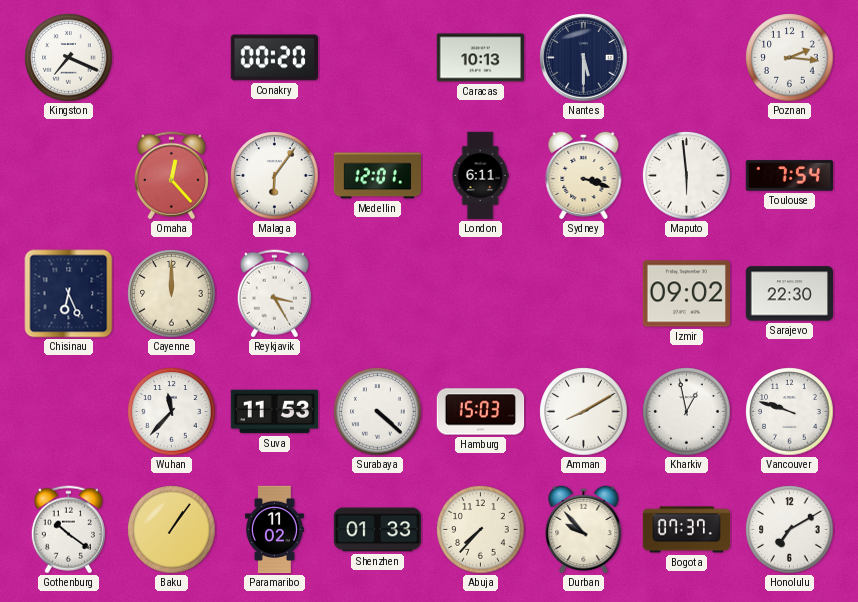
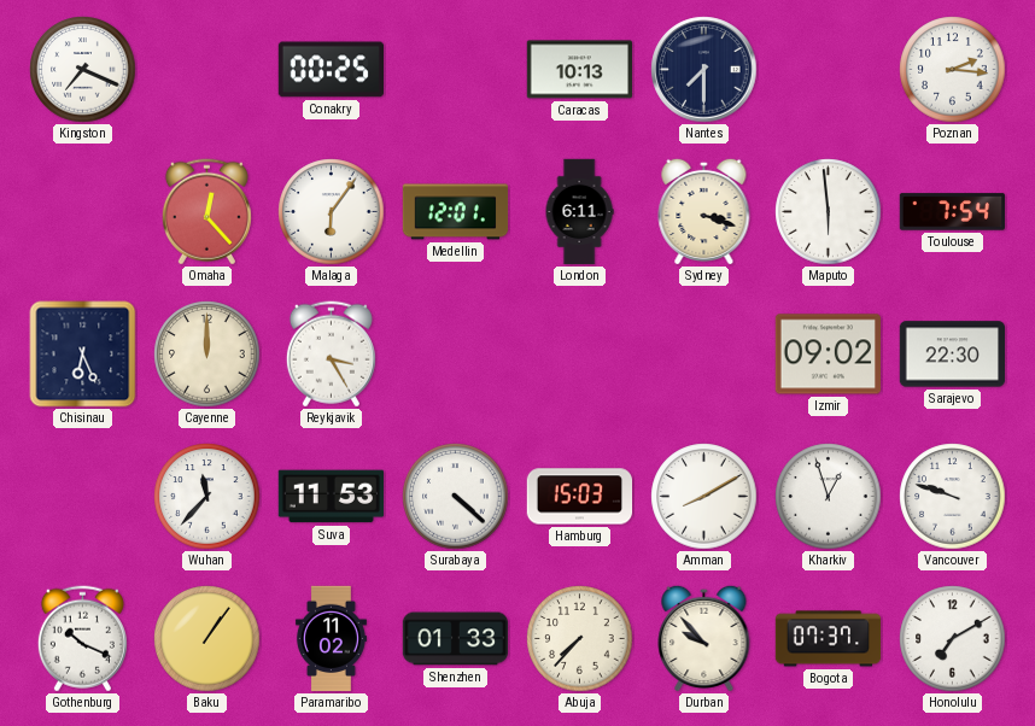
Conakry: 00:20 -> 00:25
Nantes: 5:30 -> 7:30
Kharkiv: 12:58 -> 12:57
Gothenburg: 10:21 -> 10:19
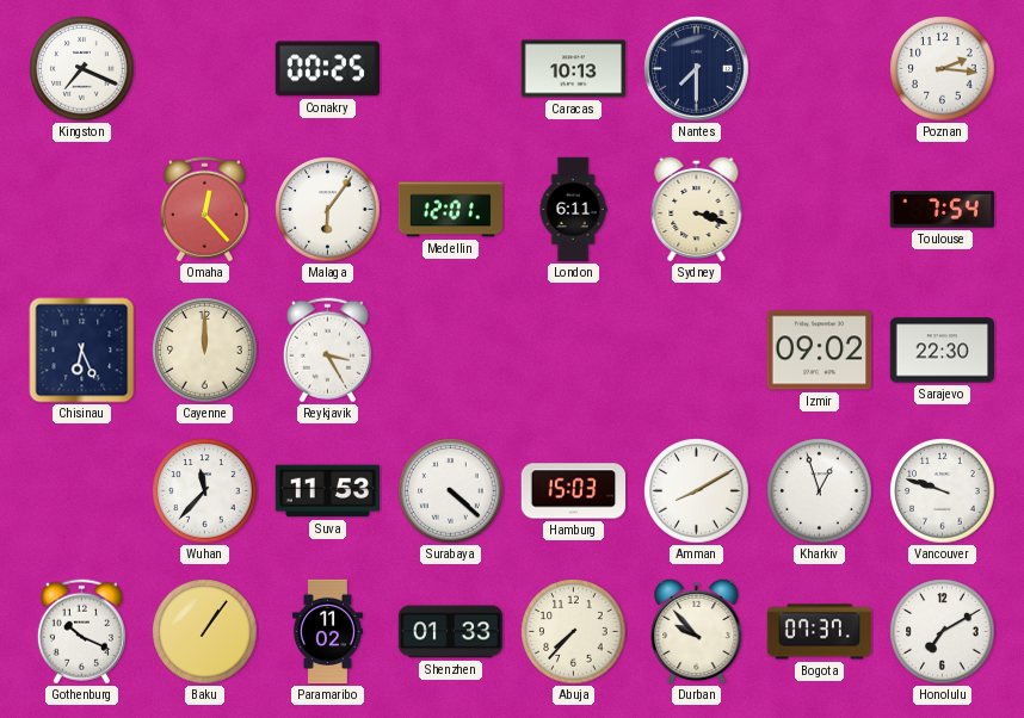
Maputo: 5:59 -> none
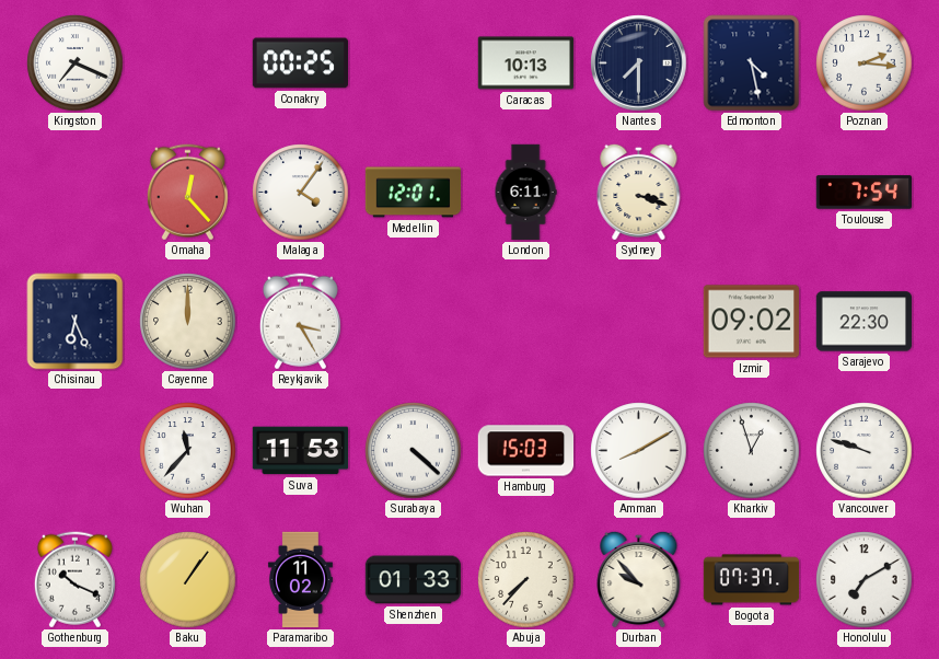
Edmonton: none -> 4:28
Malaga: 6:06 -> 4:06
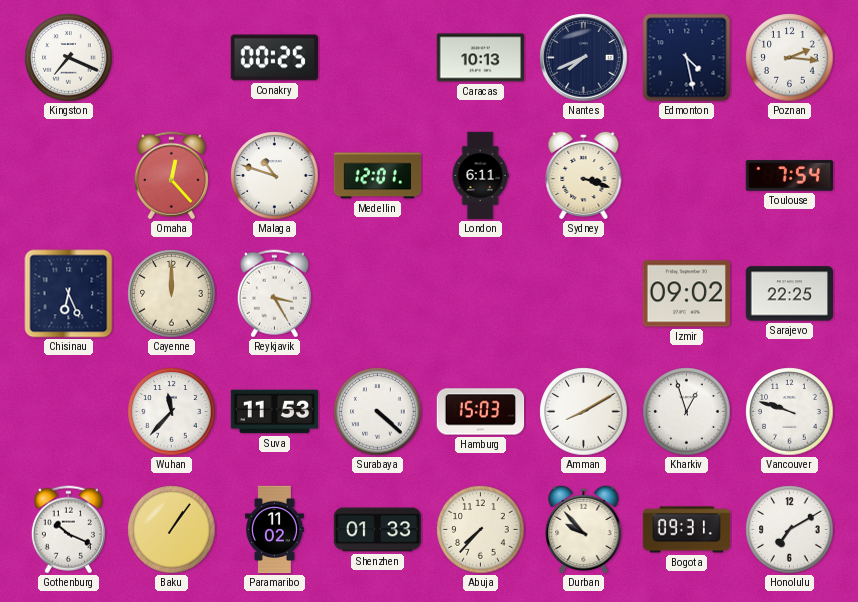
Nantes: 7:30 -> 7:41
Malaga: 4:06 -> 10:48
Sarajevo: 22:30 -> 22:25
Bogota: 07:37 -> 09:31
